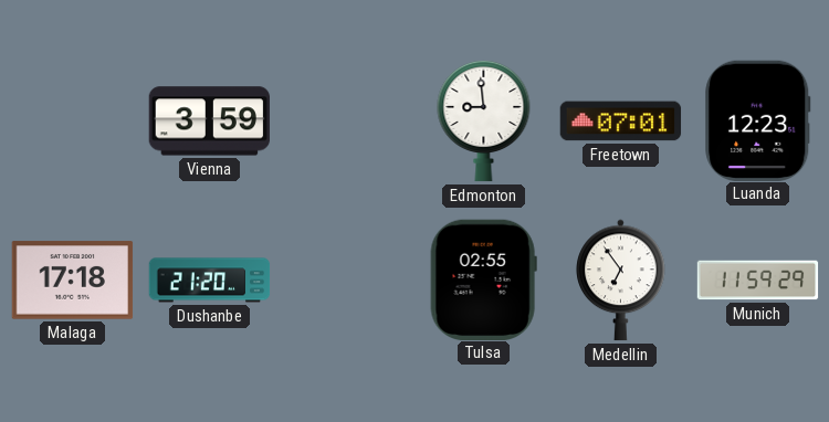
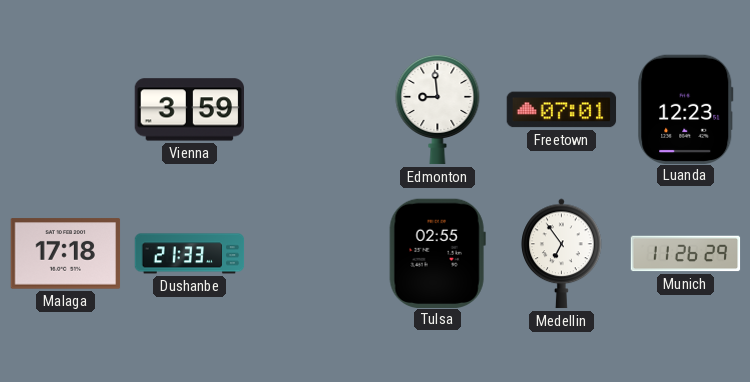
Dushanbe: 21:20 -> 21:33
Munich: 11:59 -> 11:26
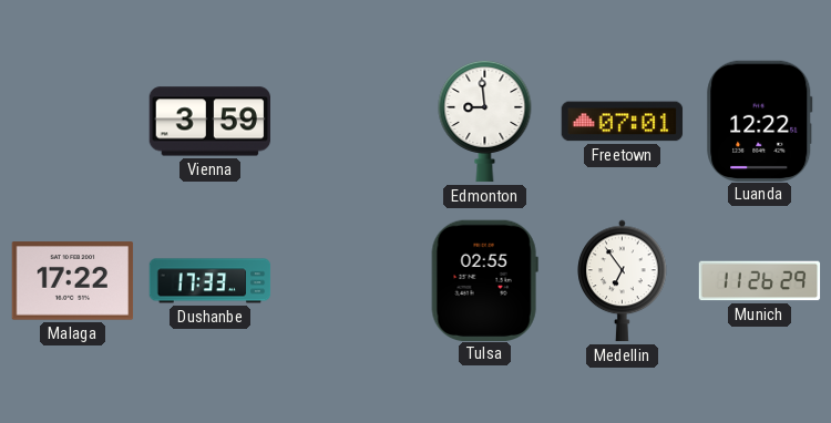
Luanda: 12:23 -> 12:22
Malaga: 17:18 -> 17:22
Dushanbe: 21:33 -> 17:33
